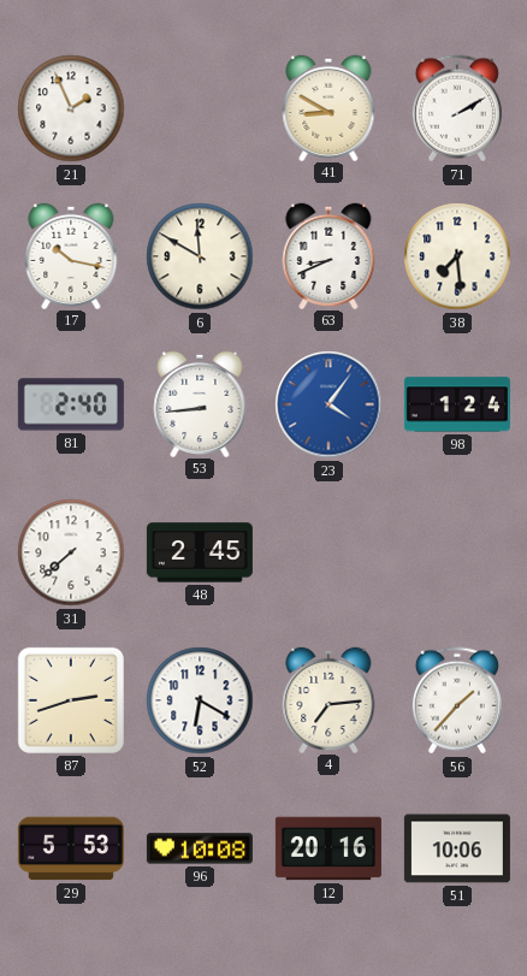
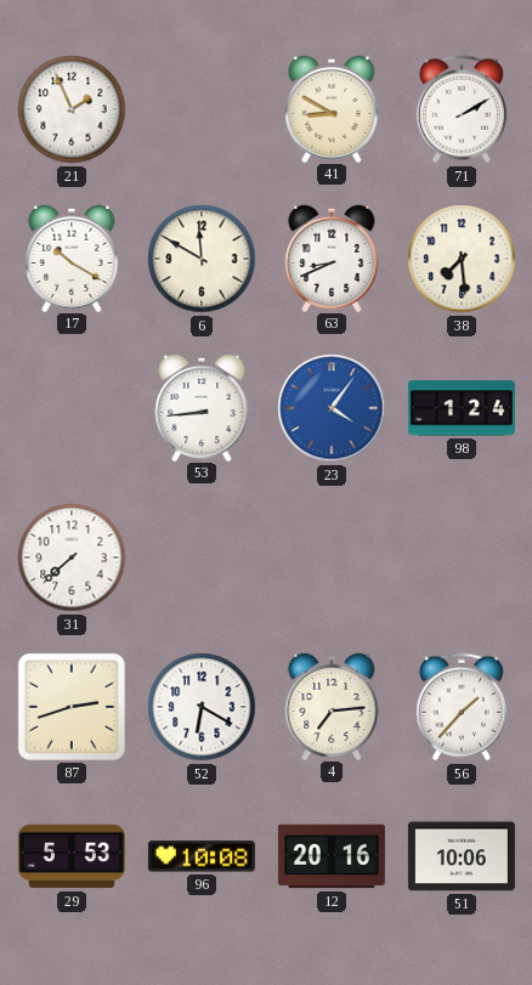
17: 10:17 -> 10:20
81: 2:40 -> none
48: 2:45 -> none
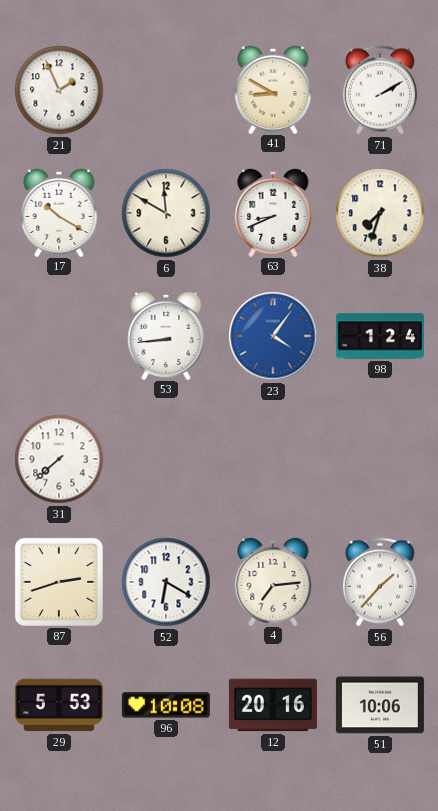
38: 7:29 -> 7:33
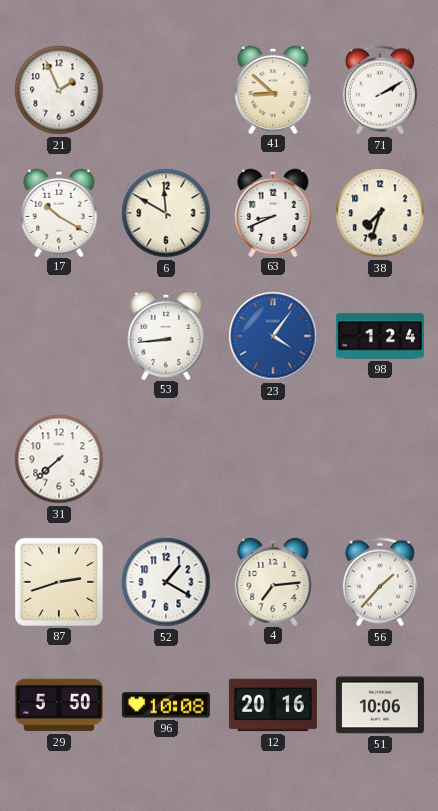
41: 8:50 -> 8:52
52: 6:20 -> 1:20
29: 5:53 -> 5:50
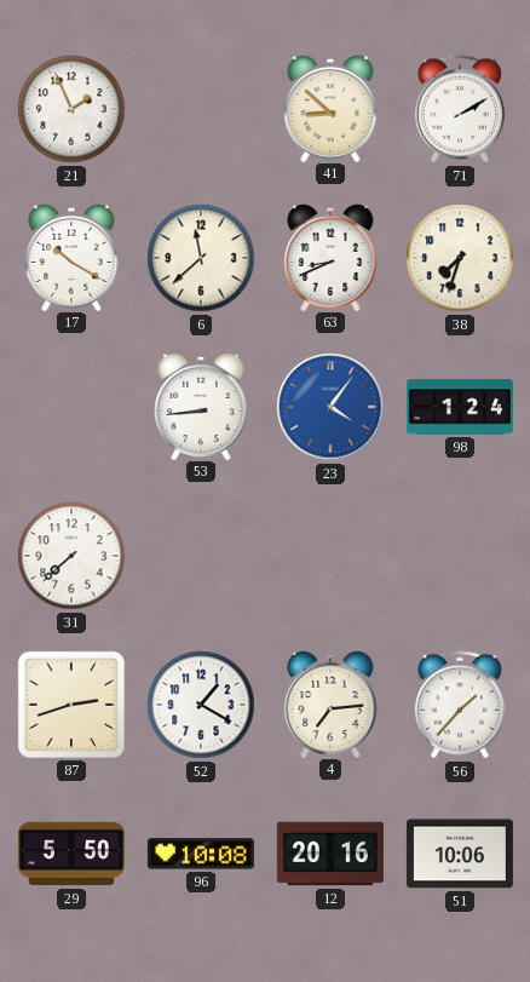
6: 11:50 -> 11:38
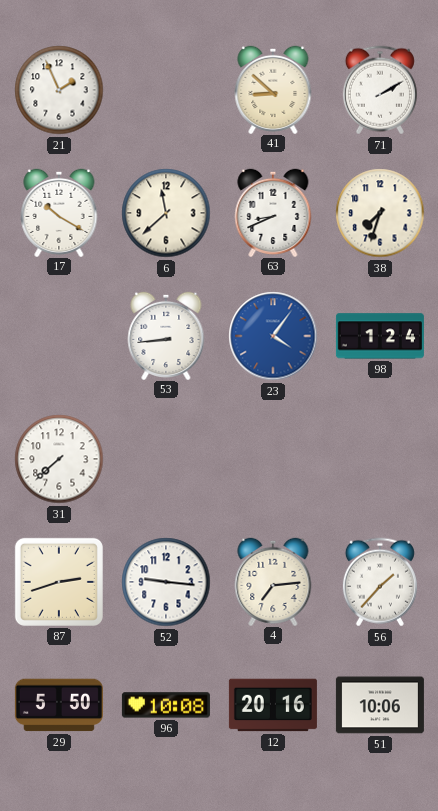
52: 1:20 -> 9:16
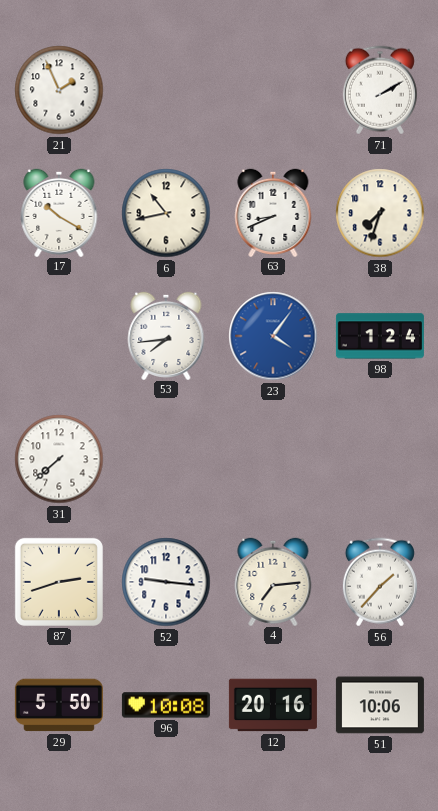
41: 8:52 -> none
6: 11:38 -> 10:43
53: 8:44 -> 7:44
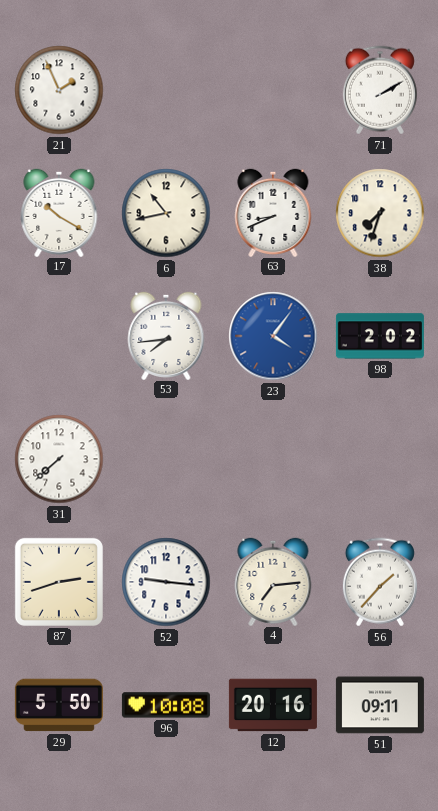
98: 1:24 -> 2:02
51: 10:06 -> 09:11
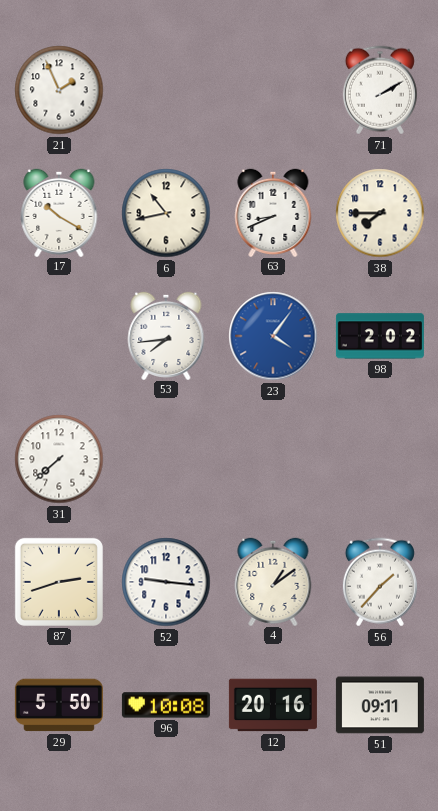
38: 7:33 -> 7:45
4: 7:14 -> 1:09
